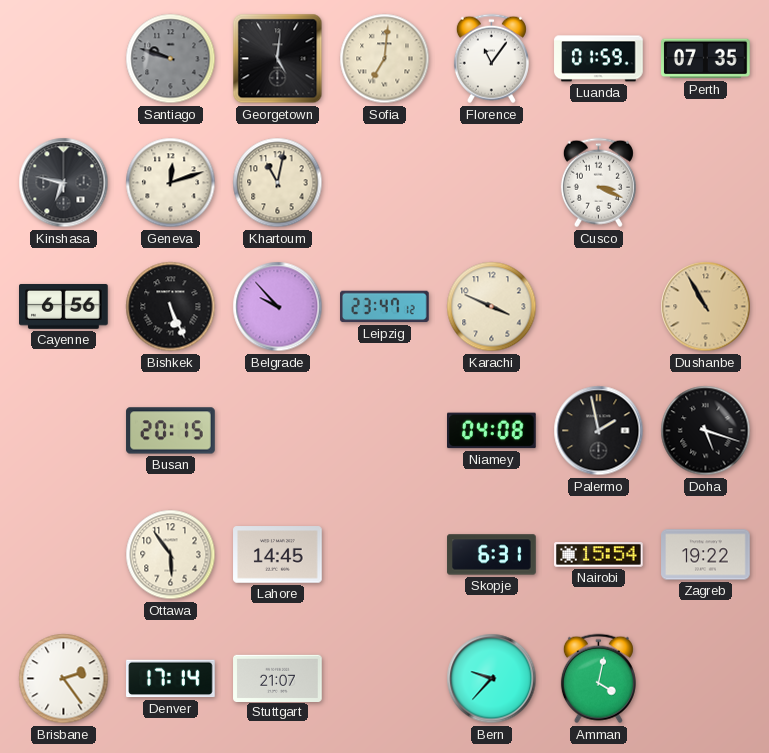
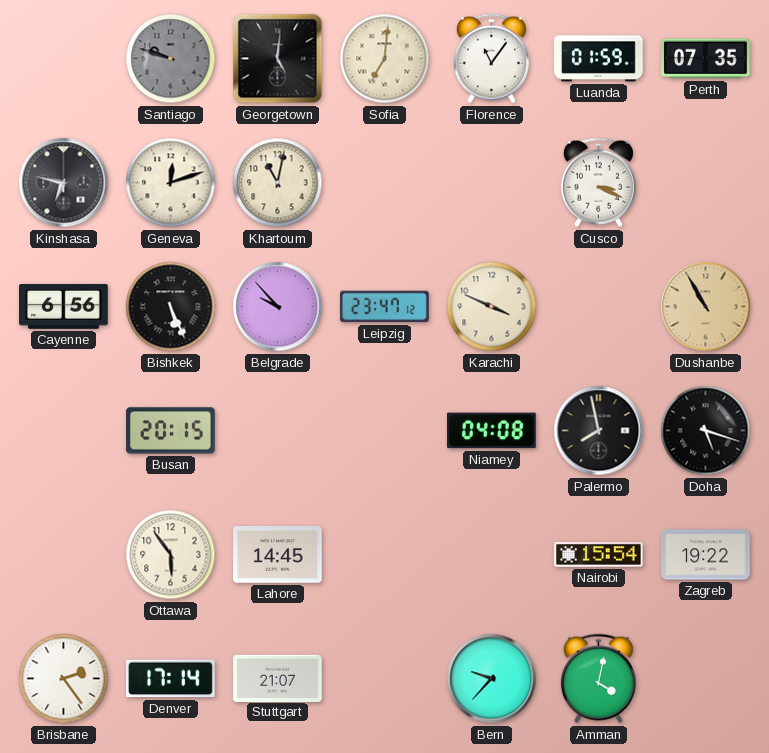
Palermo: 1:58 -> 7:58
Skopje: 6:31 -> none
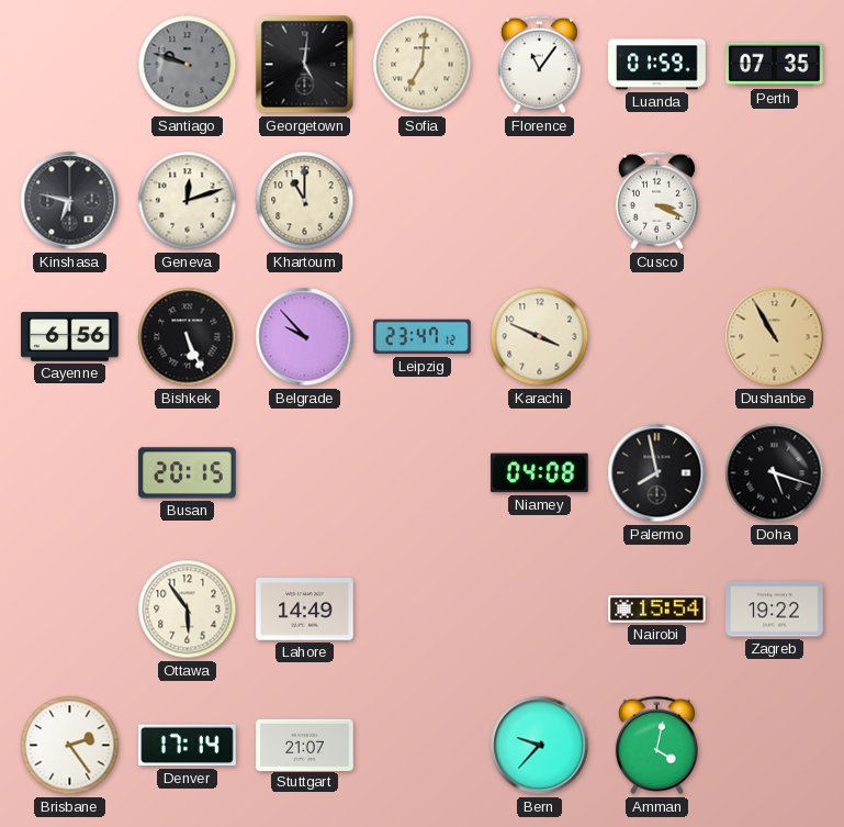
Khartoum: 11:02 -> 11:00
Lahore: 14:45 -> 14:49
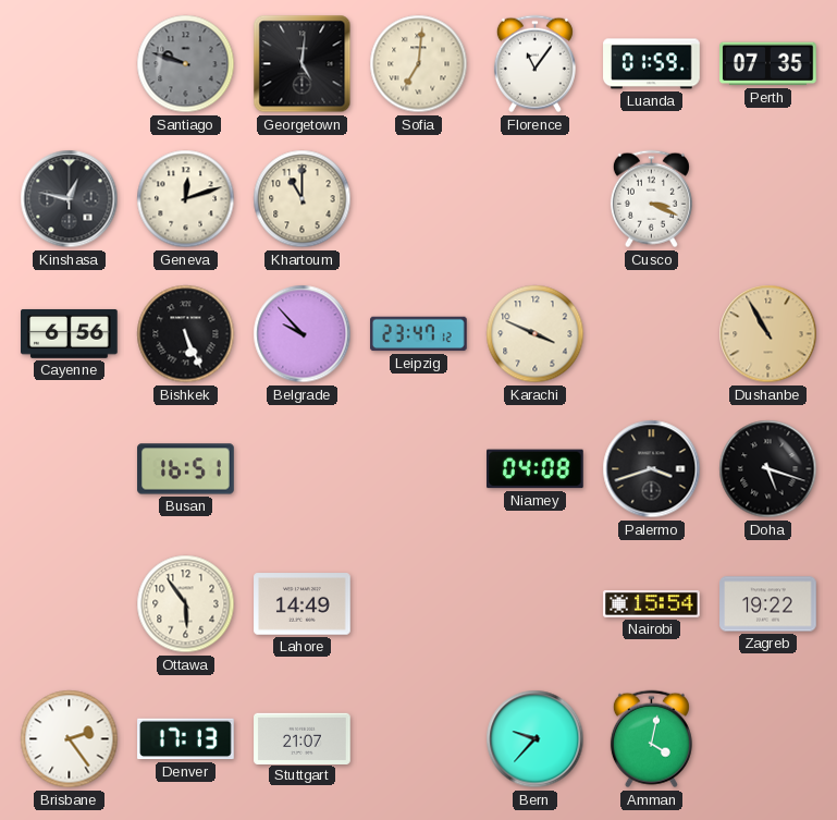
Kinshasa: 6:47 -> 12:47
Busan: 20:15 -> 16:51
Palermo: 7:58 -> 3:42
Denver: 17:14 -> 17:13
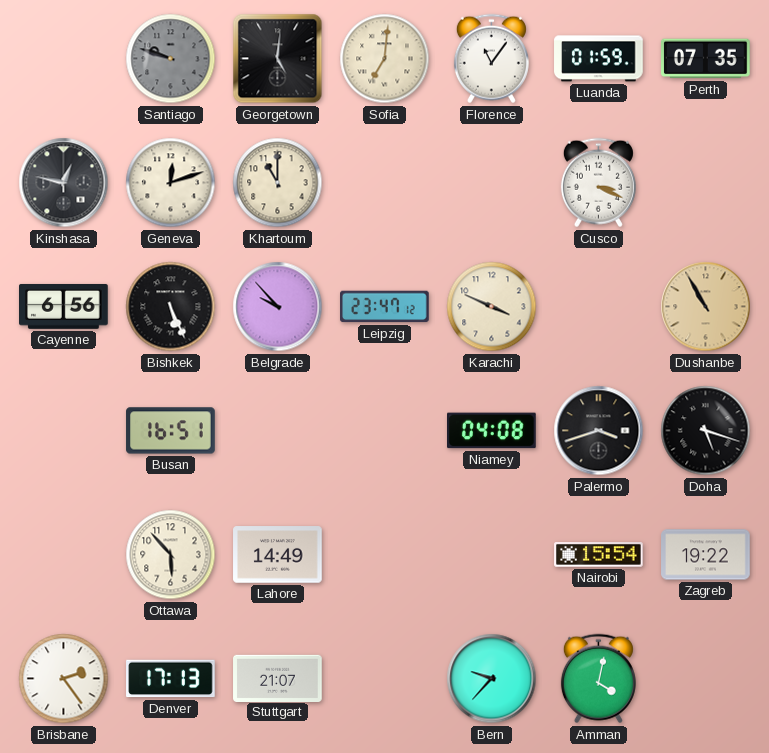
Ottawa: 5:54 -> 5:53
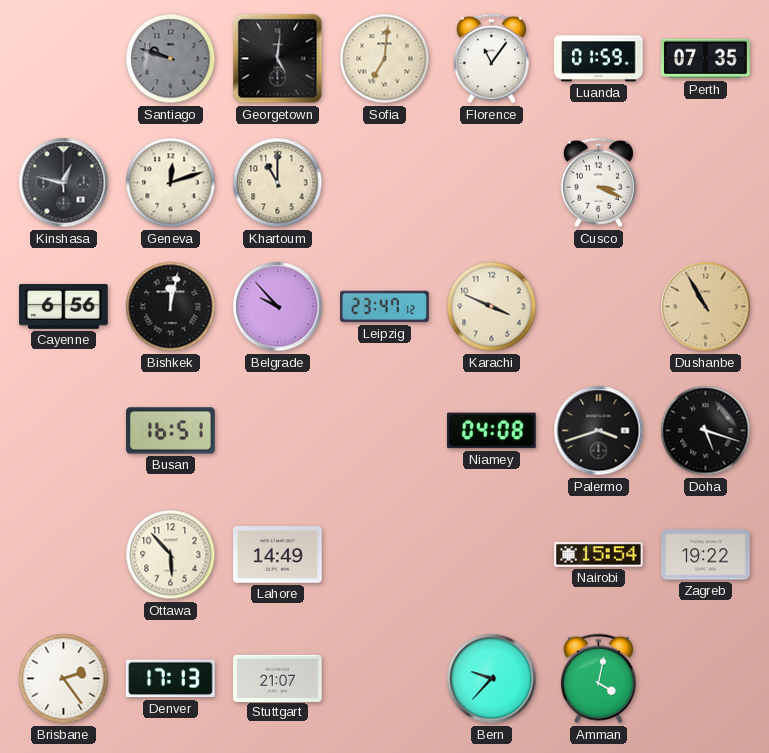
Bishkek: 5:26 -> 12:02
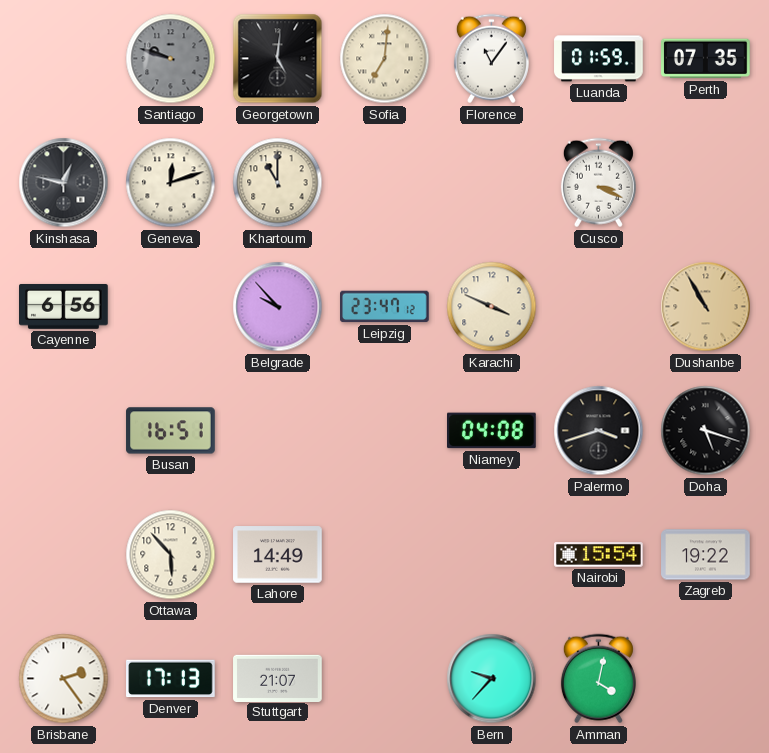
Bishkek: 12:02 -> none
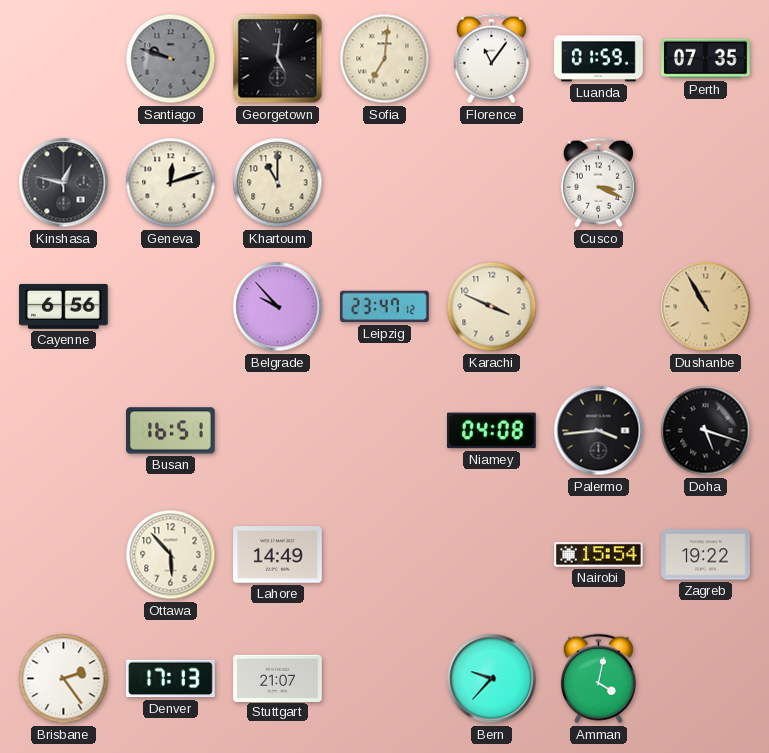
Palermo: 3:42 -> 3:44
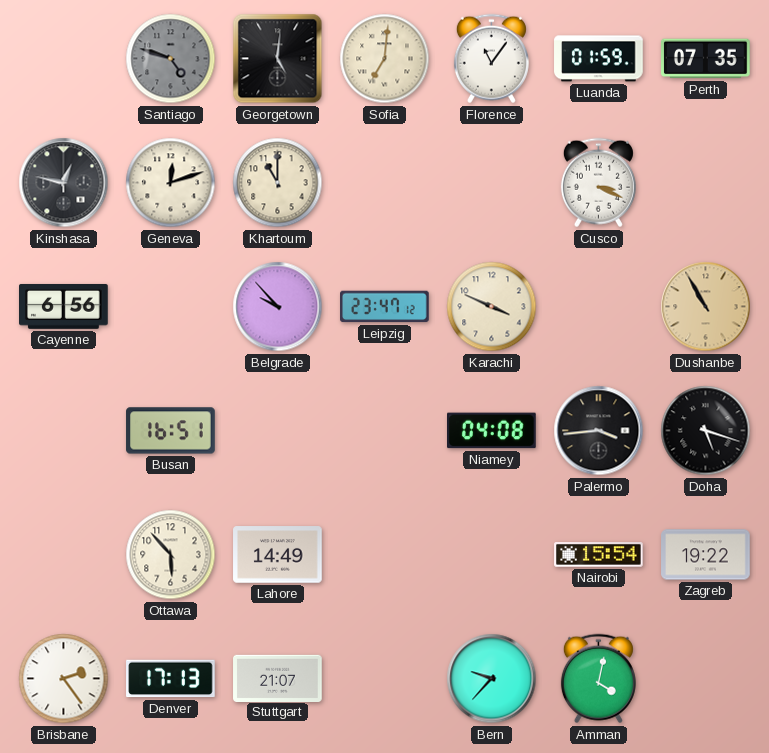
Santiago: 9:48 -> 4:48
